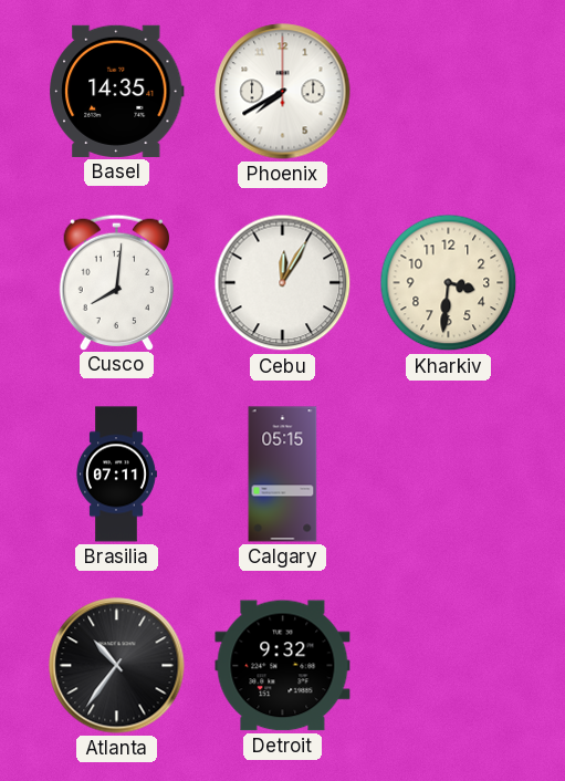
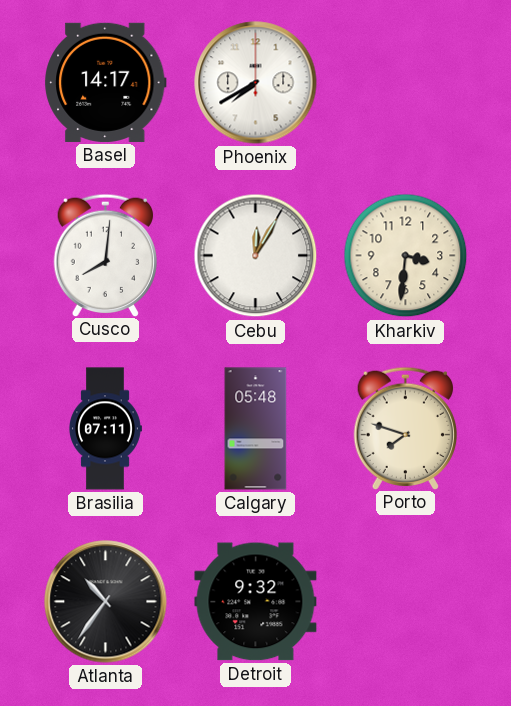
Basel: 14:35 -> 14:17
Calgary: 05:15 -> 05:48
Porto: none -> 7:48
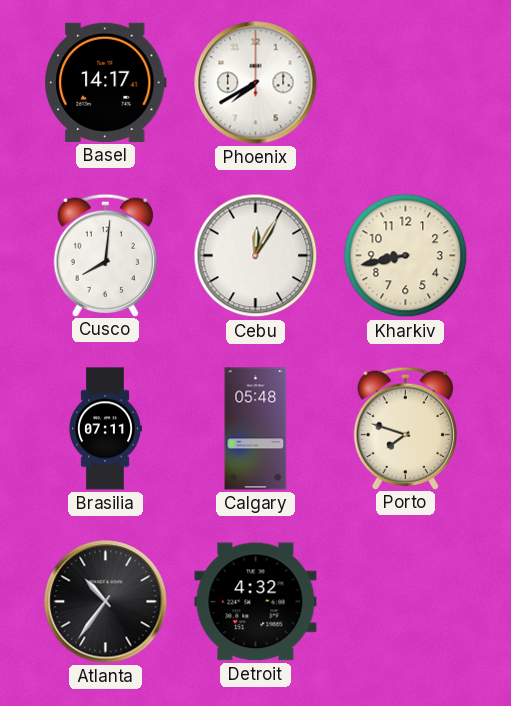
Kharkiv: 3:31 -> 8:43
Detroit: 9:32 -> 4:32
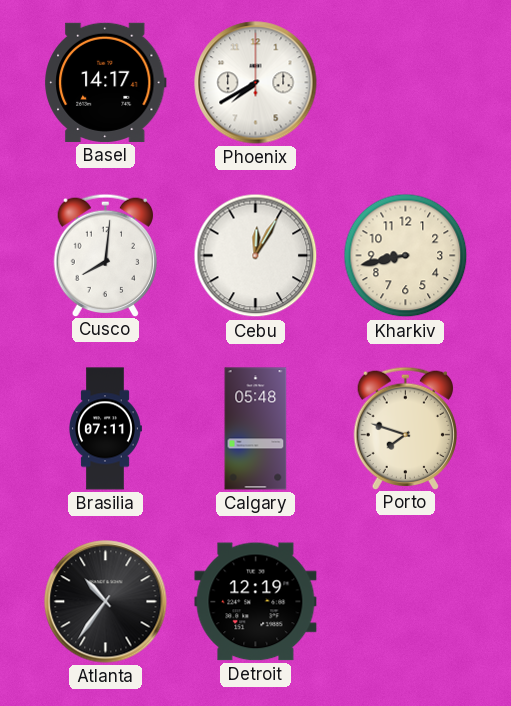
Detroit: 4:32 -> 12:19
